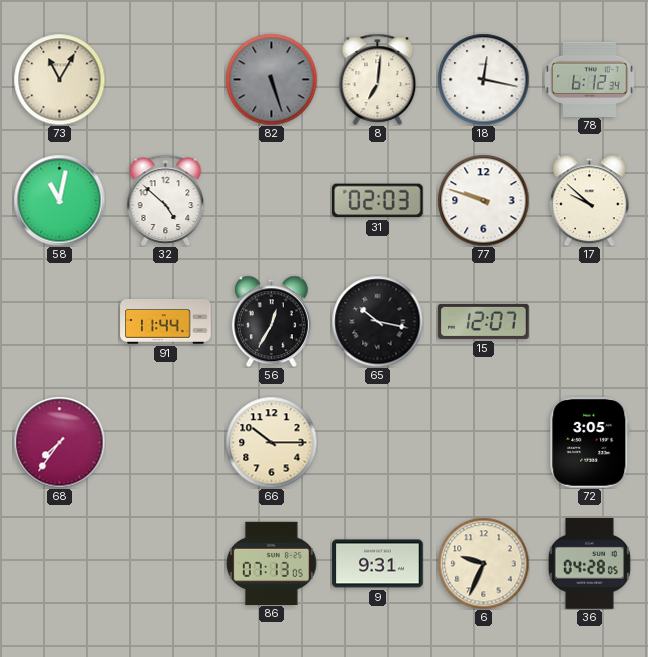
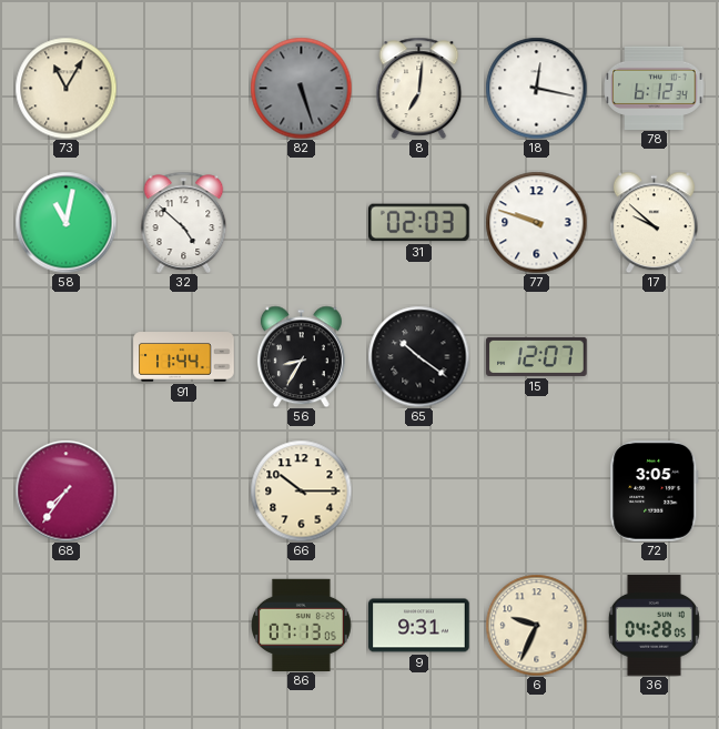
56: 12:35 -> 8:35
65: 10:17 -> 10:21
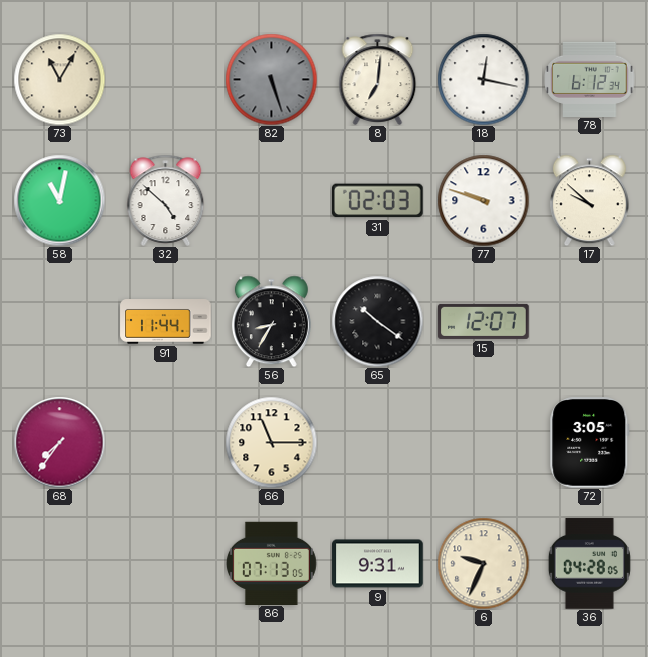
66: 10:15 -> 11:15
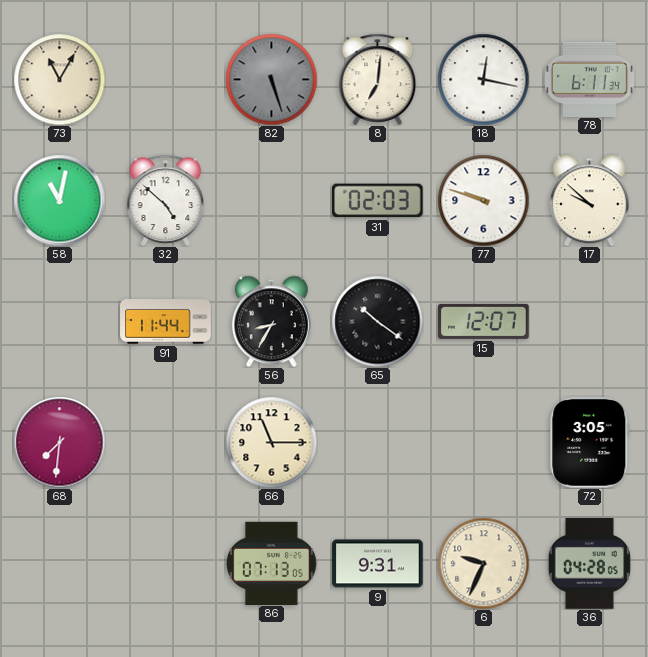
78: 6:12 -> 6:11
68: 7:36 -> 7:31
